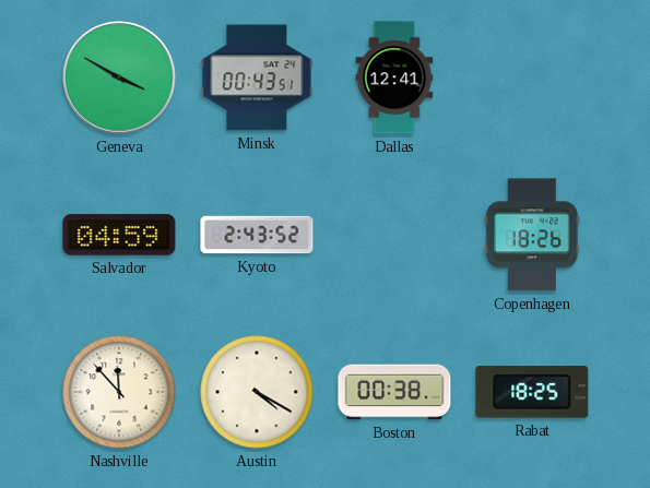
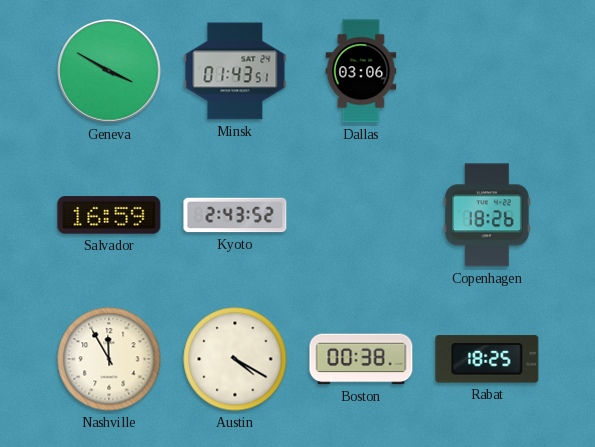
Minsk: 00:43 -> 01:43
Dallas: 12:41 -> 03:06
Salvador: 04:59 -> 16:59
Nashville: 11:53 -> 11:55
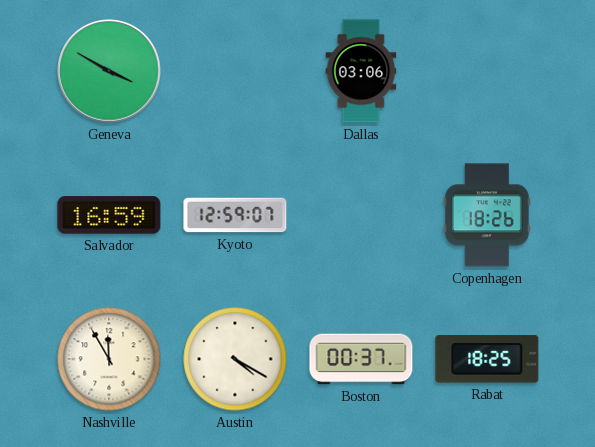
Minsk: 01:43 -> none
Kyoto: 2:43 -> 12:59
Boston: 00:38 -> 00:37
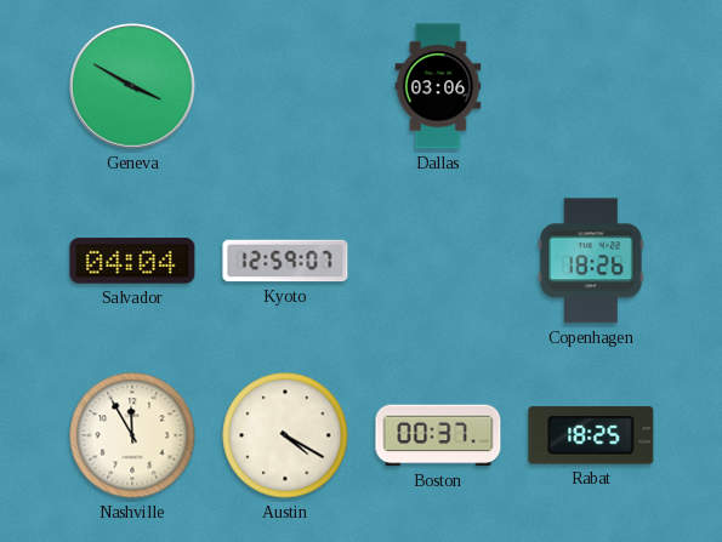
Salvador: 16:59 -> 04:04
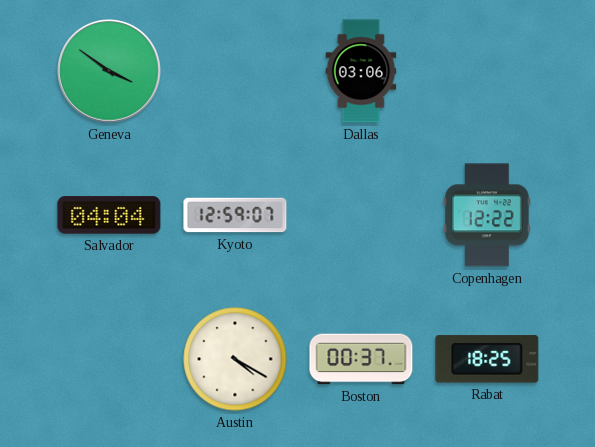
Geneva: 3:50 -> 3:51
Copenhagen: 18:26 -> 12:22
Nashville: 11:55 -> none
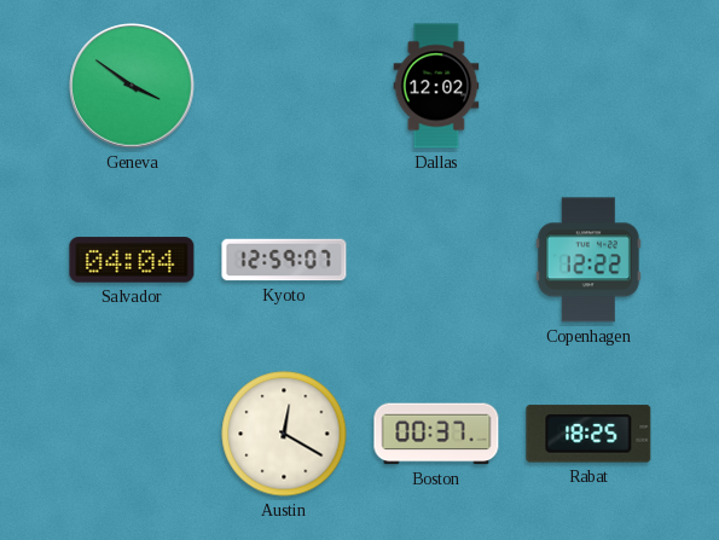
Dallas: 03:06 -> 12:02
Austin: 4:20 -> 12:20
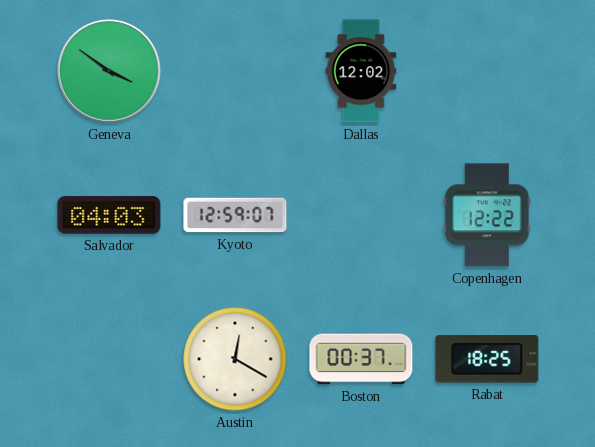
Salvador: 04:04 -> 04:03
